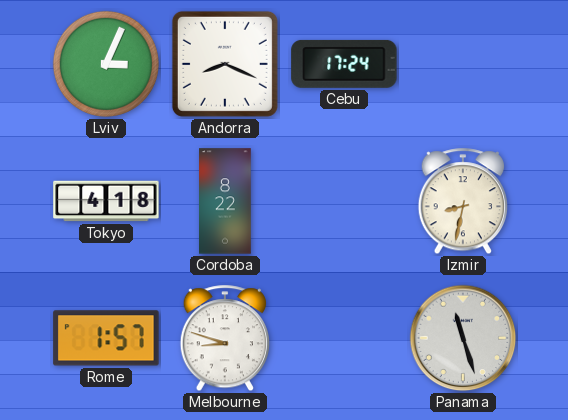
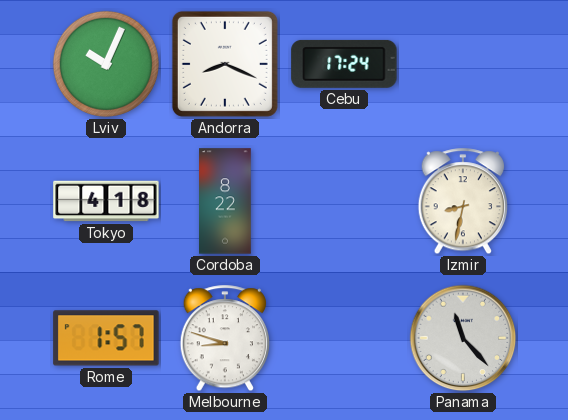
Lviv: 3:04 -> 10:04
Panama: 11:27 -> 11:23
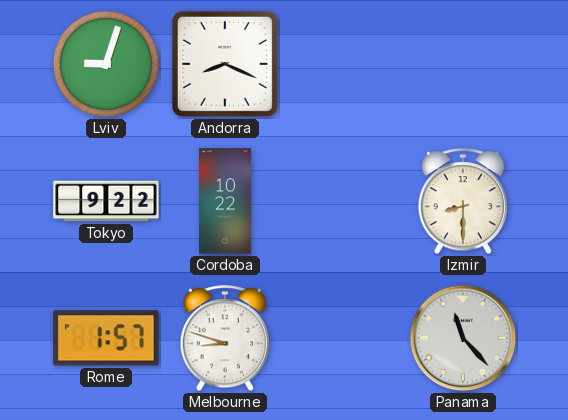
Lviv: 10:04 -> 9:03
Cebu: 17:24 -> none
Tokyo: 4:18 -> 9:22
Cordoba: 8:22 -> 10:22
Izmir: 8:32 -> 8:30
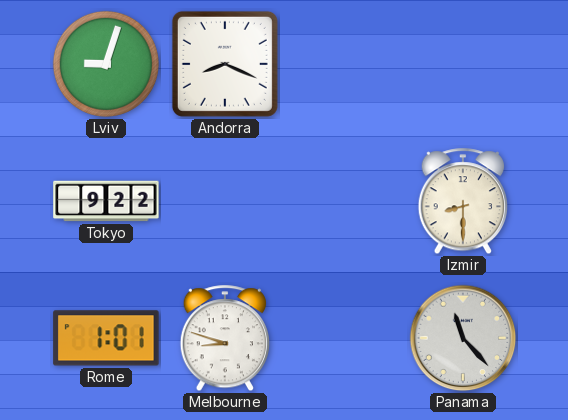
Cordoba: 10:22 -> none
Rome: 1:57 -> 1:01
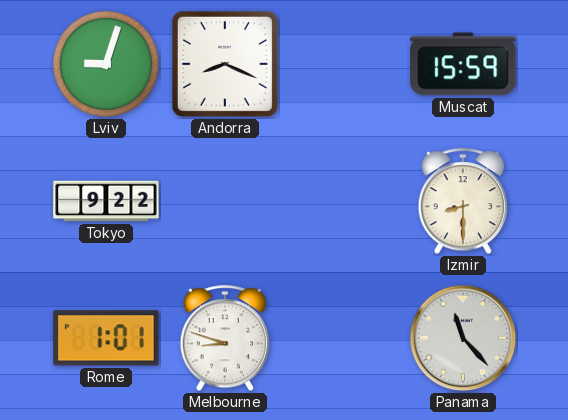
Muscat: none -> 15:59
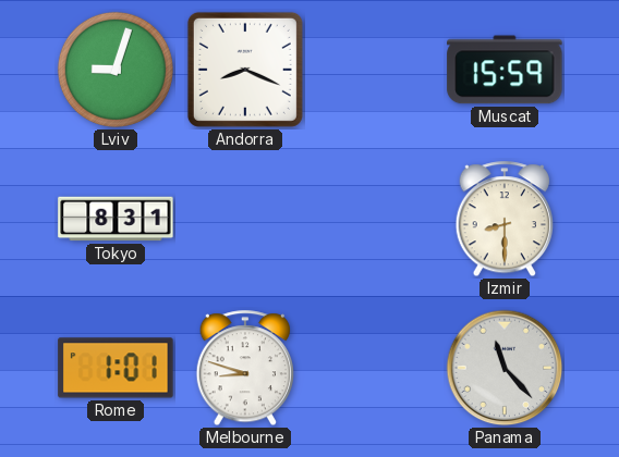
Tokyo: 9:22 -> 8:31
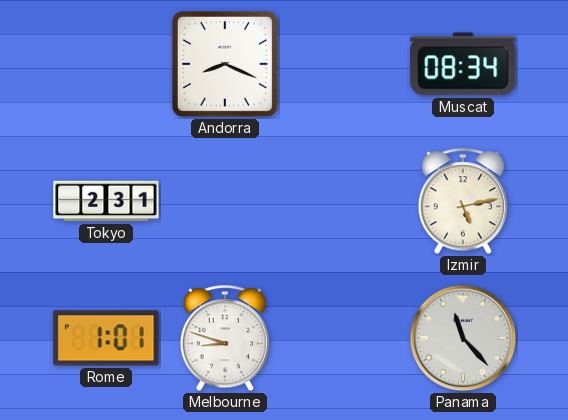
Lviv: 9:03 -> none
Muscat: 15:59 -> 08:34
Tokyo: 8:31 -> 2:31
Izmir: 8:30 -> 5:13
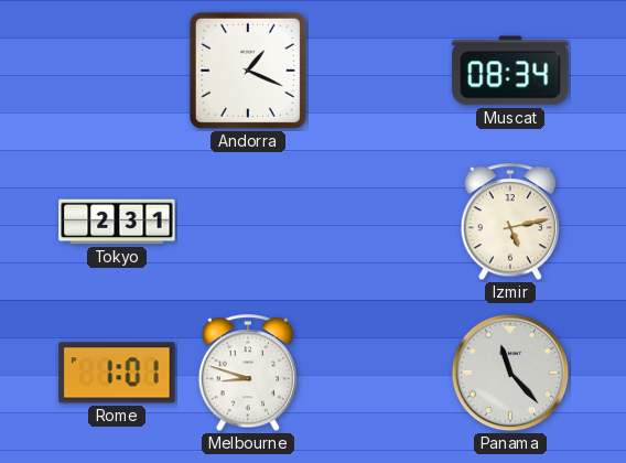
Andorra: 8:19 -> 1:19
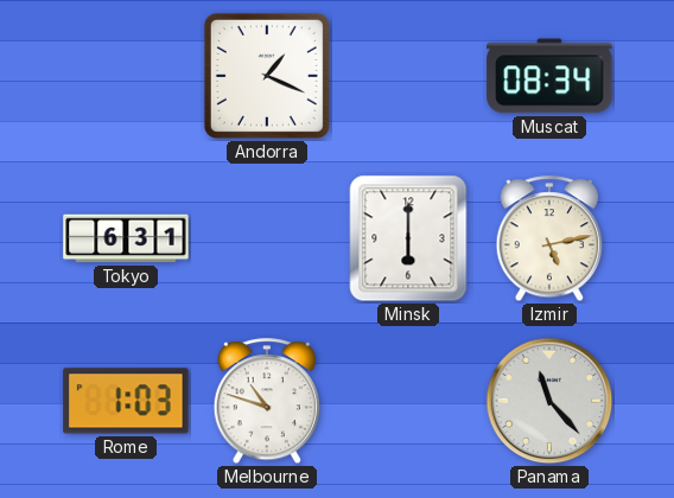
Tokyo: 2:31 -> 6:31
Minsk: none -> 6:00
Rome: 1:01 -> 1:03
Melbourne: 8:48 -> 10:48
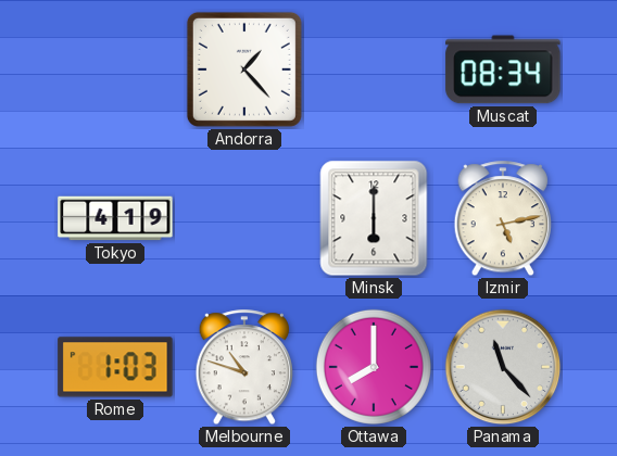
Andorra: 1:19 -> 1:23
Tokyo: 6:31 -> 4:19
Ottawa: none -> 8:00
